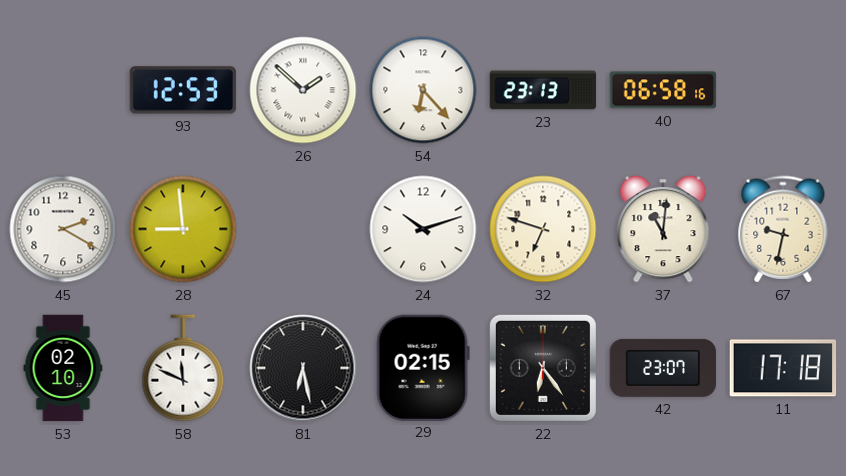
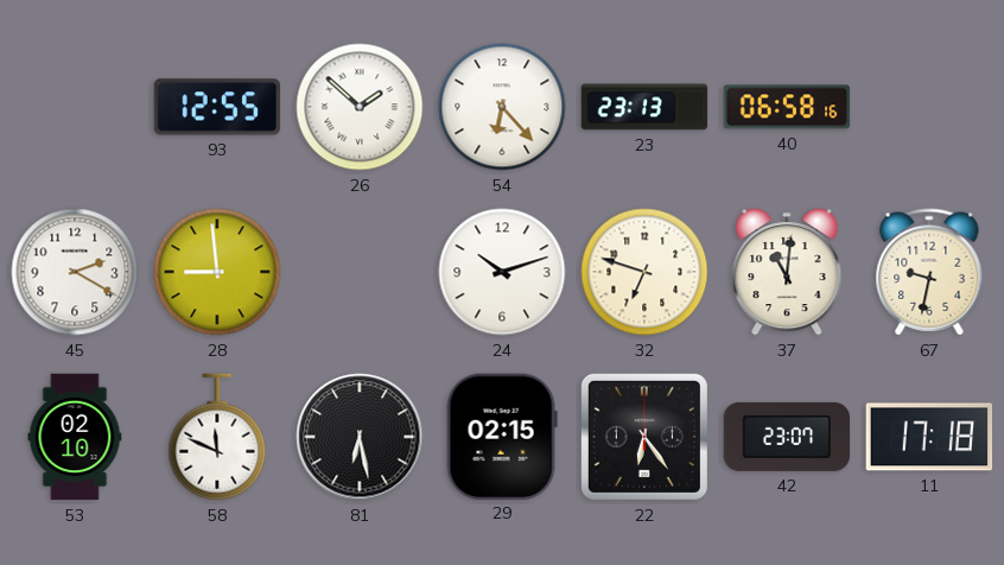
93: 12:53 -> 12:55
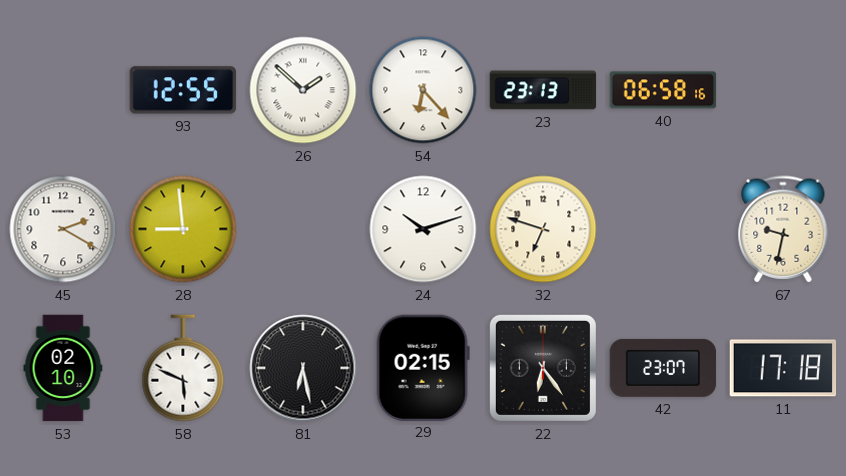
37: 11:01 -> none
58: 11:49 -> 5:49
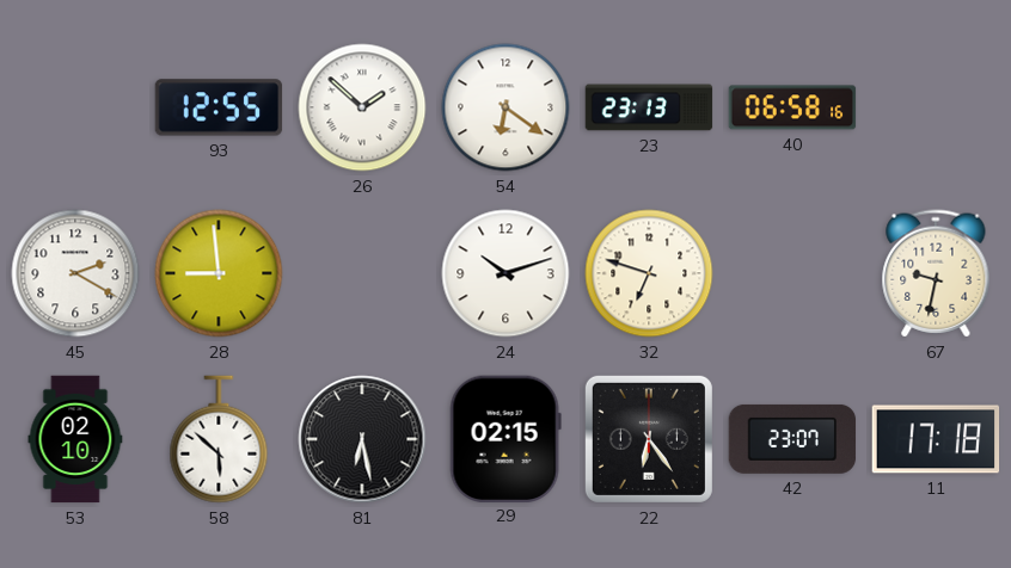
54: 6:23 -> 6:21
58: 5:49 -> 5:52
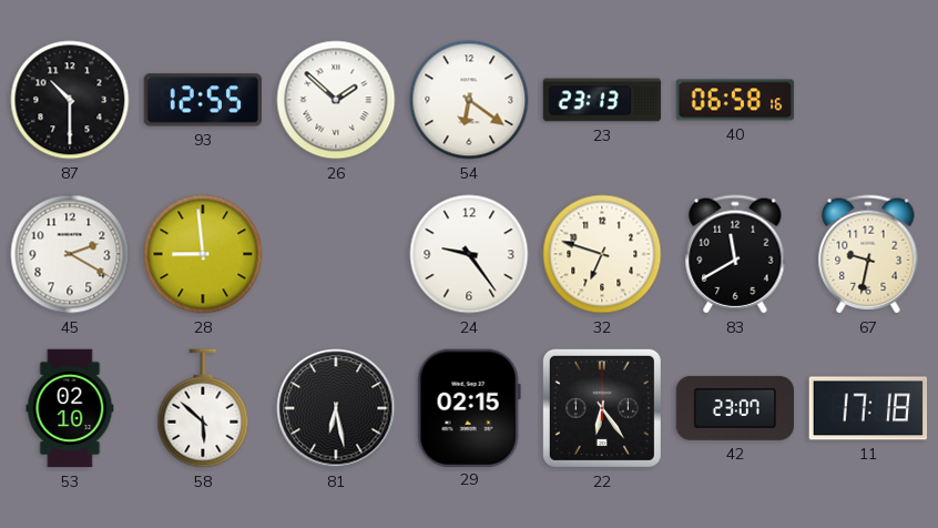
87: none -> 10:30
24: 10:12 -> 9:24
83: none -> 11:40
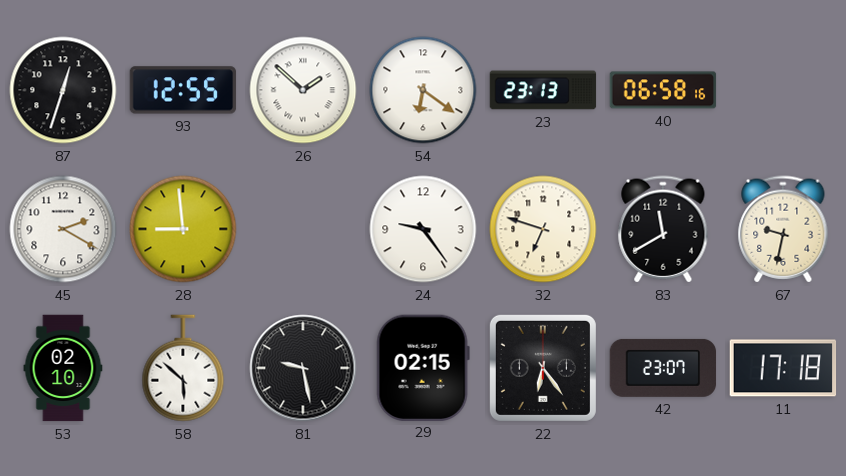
87: 10:30 -> 12:33
81: 6:28 -> 9:28
